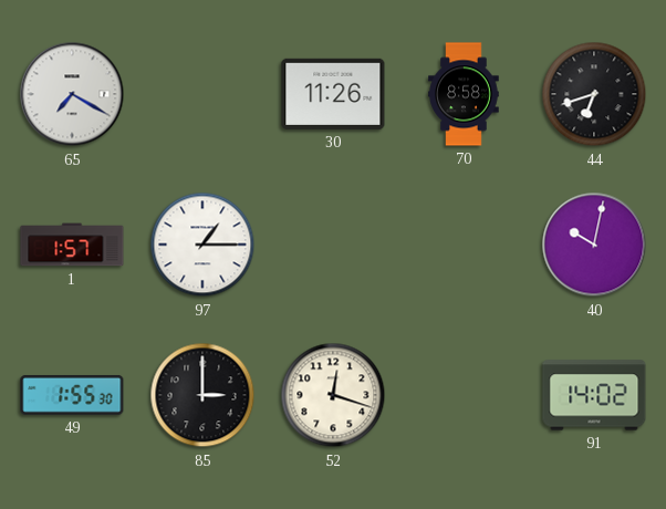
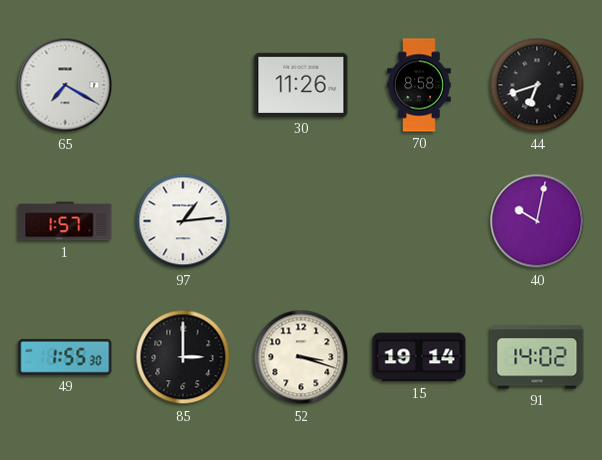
97: 1:15 -> 1:14
52: 12:18 -> 3:18
15: none -> 19:14
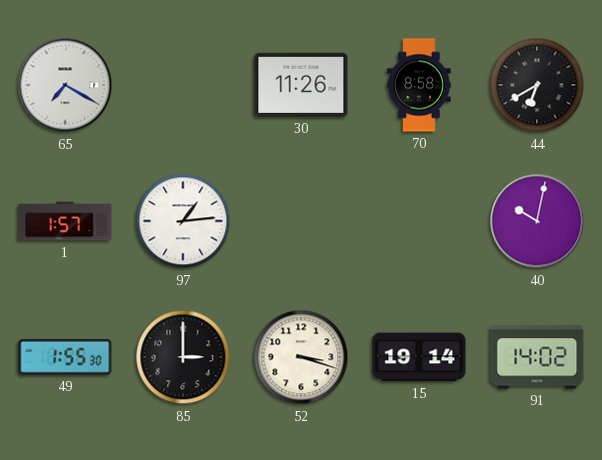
44: 6:42 -> 6:40
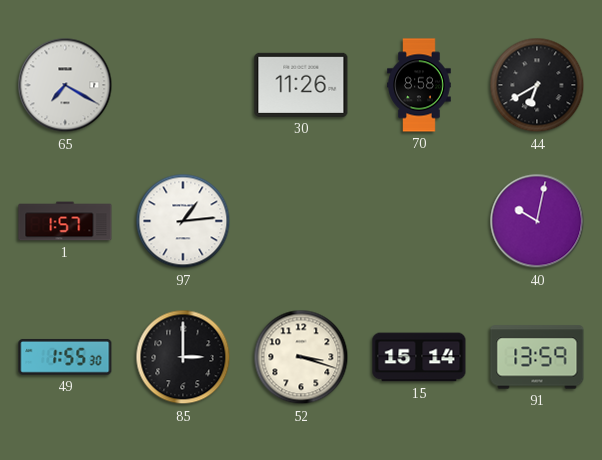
15: 19:14 -> 15:14
91: 14:02 -> 13:59
